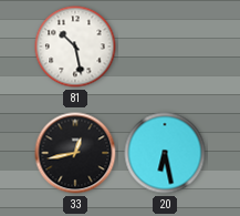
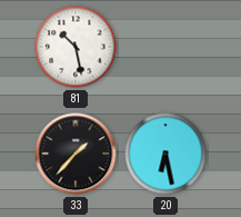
33: 12:43 -> 1:37
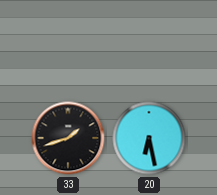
81: 10:28 -> none
33: 1:37 -> 1:42
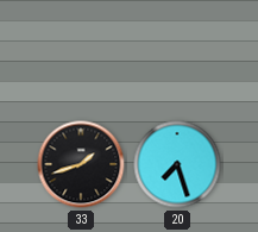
20: 6:28 -> 7:27
